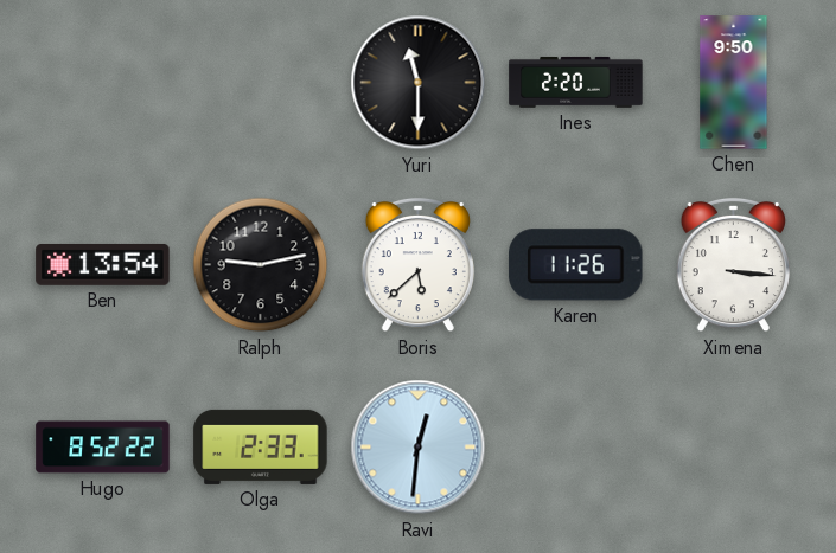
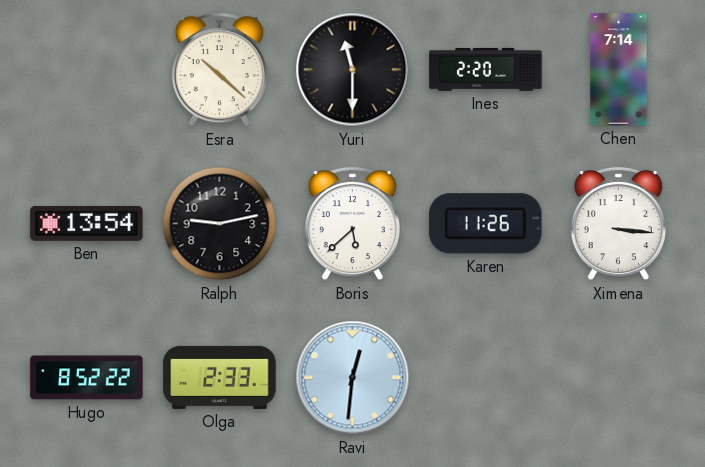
Esra: none -> 10:22
Chen: 9:50 -> 7:14
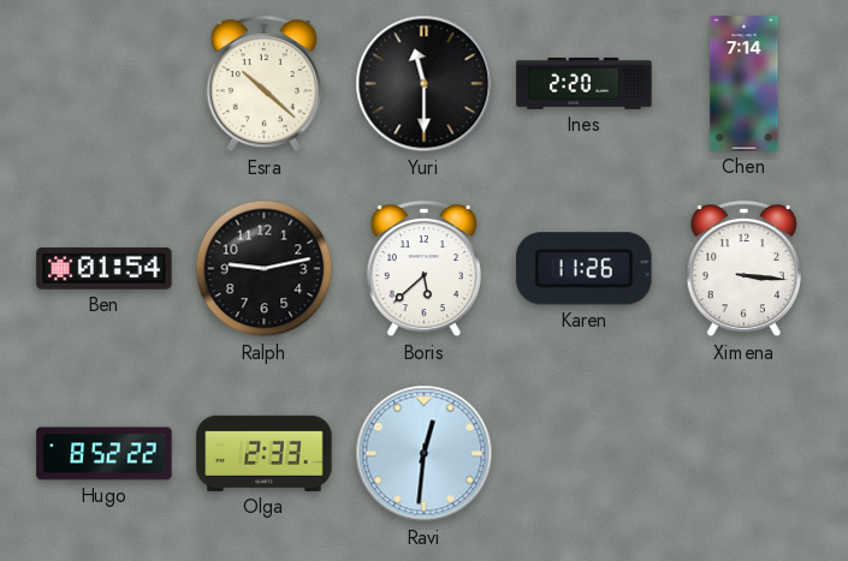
Ben: 13:54 -> 01:54
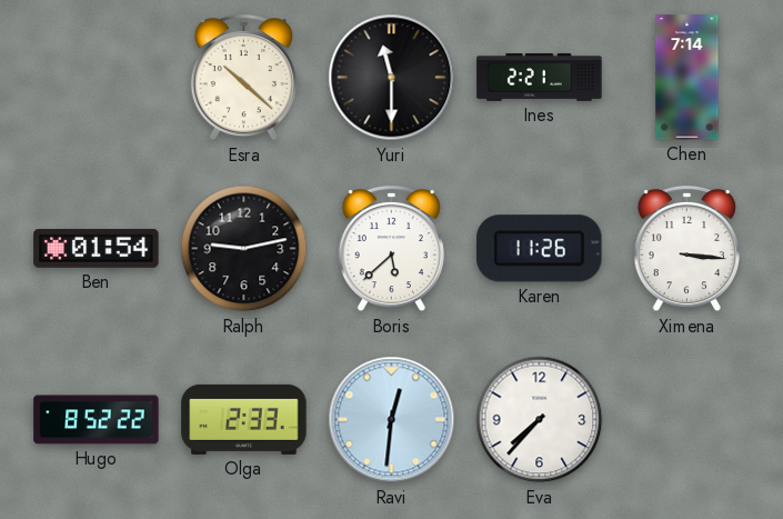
Ines: 2:20 -> 2:21
Eva: none -> 7:37
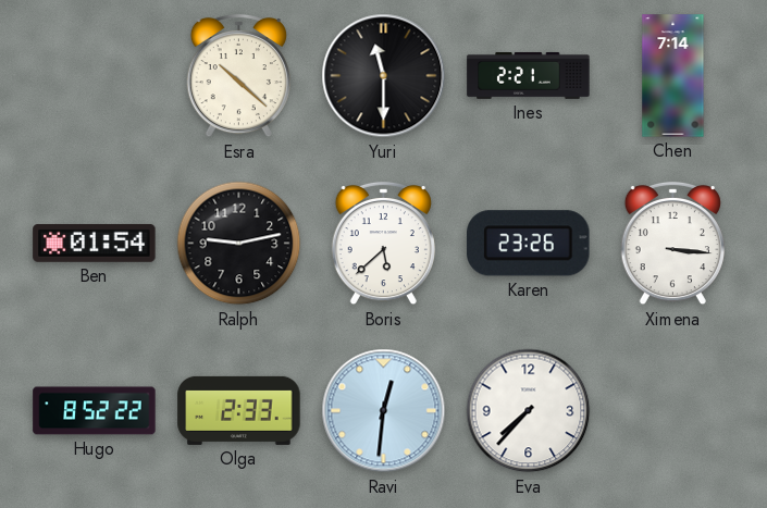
Karen: 11:26 -> 23:26
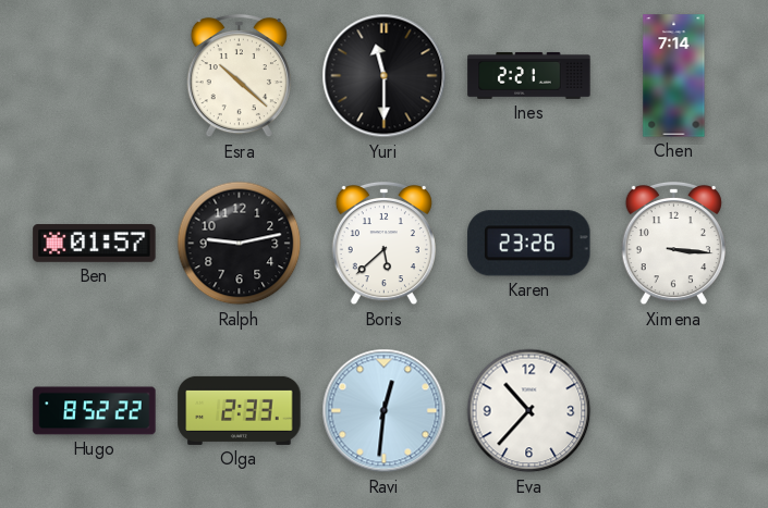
Ben: 01:54 -> 01:57
Eva: 7:37 -> 10:37
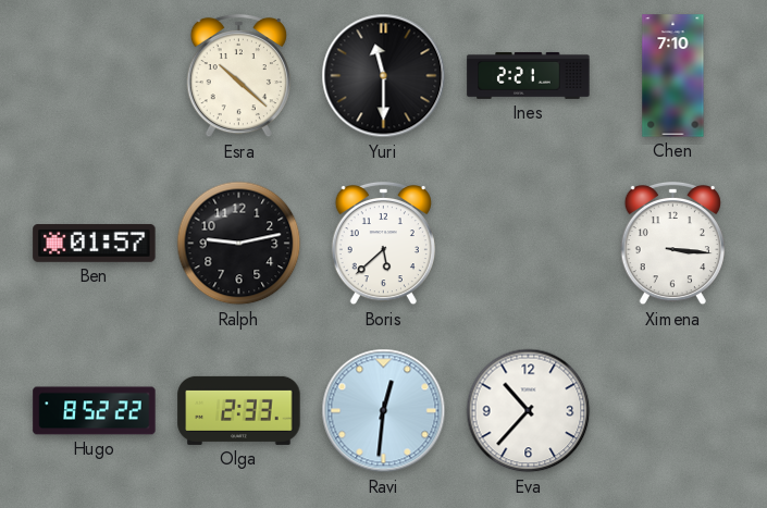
Chen: 7:14 -> 7:10
Karen: 23:26 -> none
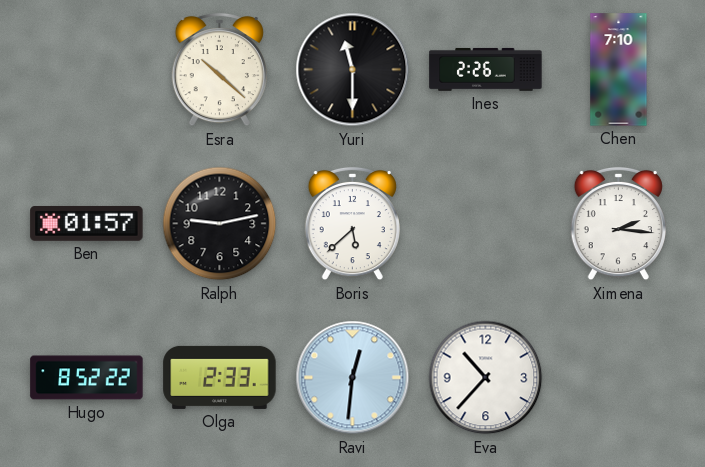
Ines: 2:21 -> 2:26
Ximena: 3:16 -> 2:16
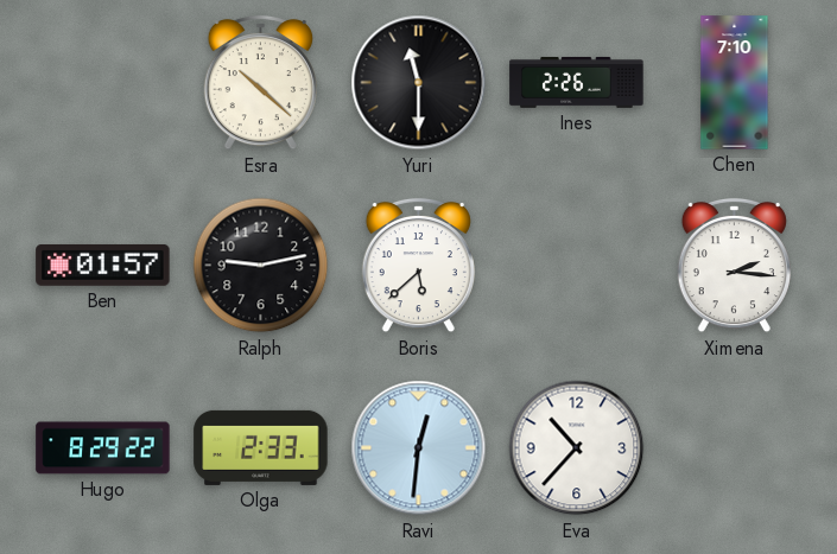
Hugo: 8:52 -> 8:29
